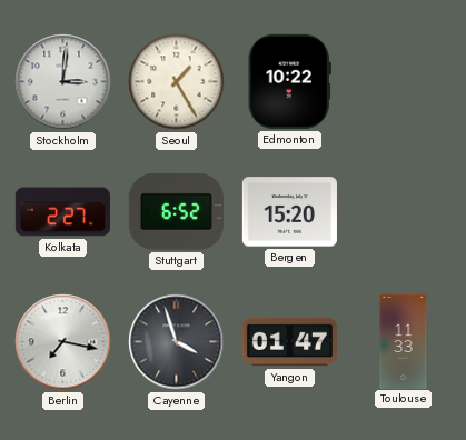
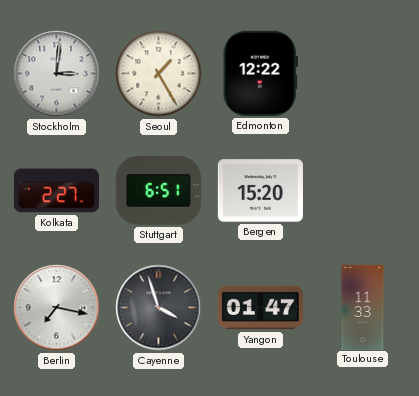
Edmonton: 10:22 -> 12:22
Stuttgart: 6:52 -> 6:51
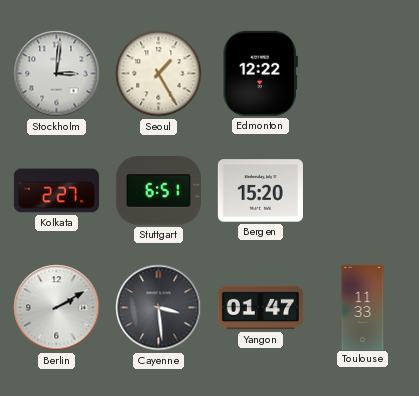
Berlin: 7:17 -> 2:10
Cayenne: 3:57 -> 3:29
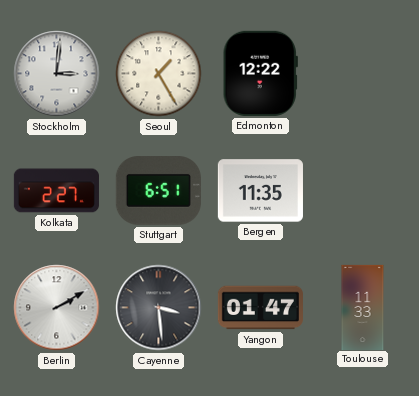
Bergen: 15:20 -> 11:35
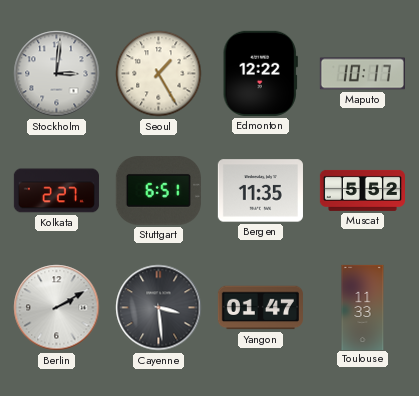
Maputo: none -> 10:17
Muscat: none -> 5:52
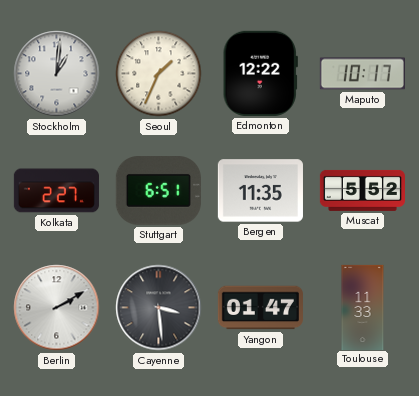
Stockholm: 3:01 -> 1:01
Seoul: 1:25 -> 1:34
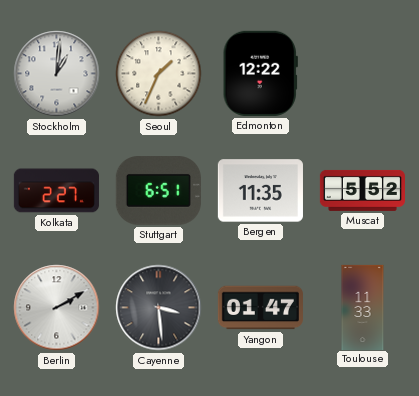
Maputo: 10:17 -> none
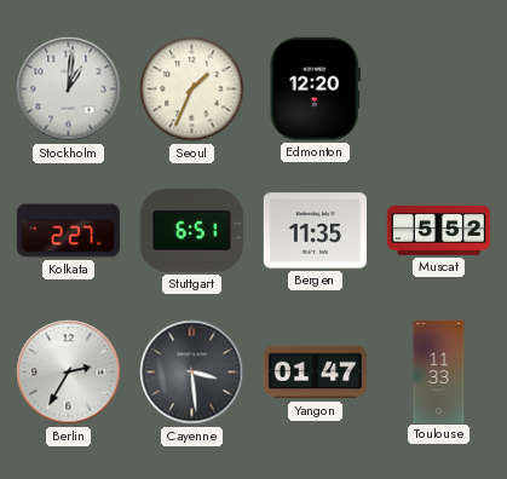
Edmonton: 12:22 -> 12:20
Berlin: 2:10 -> 2:35
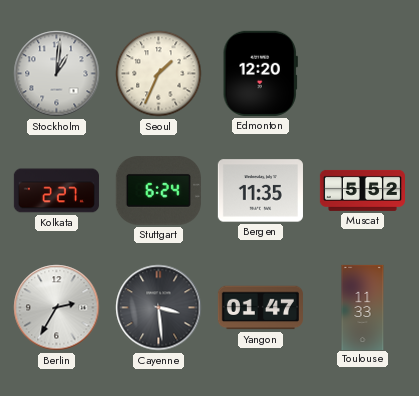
Stuttgart: 6:51 -> 6:24
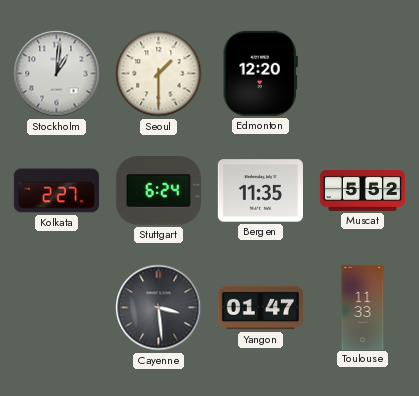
Seoul: 1:34 -> 1:30
Berlin: 2:35 -> none
